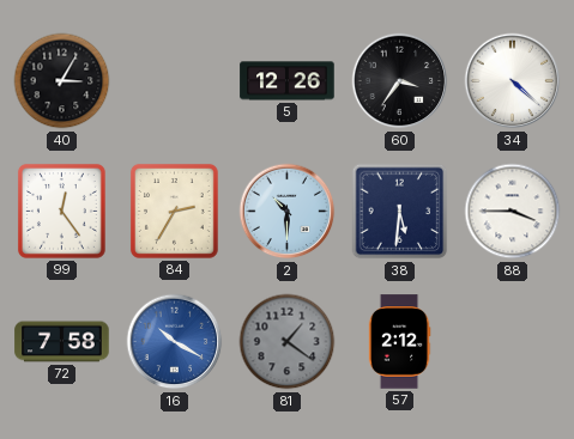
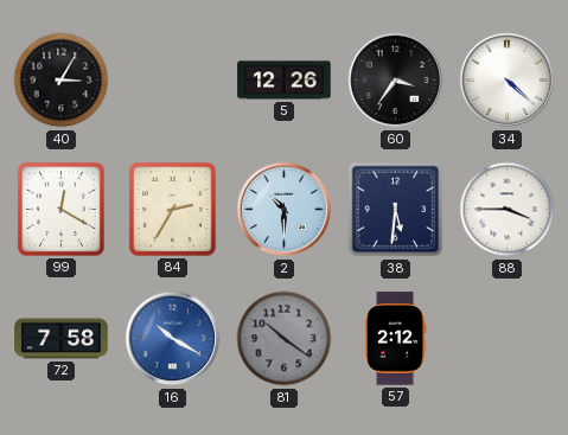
99: 12:24 -> 12:20
81: 1:21 -> 10:21
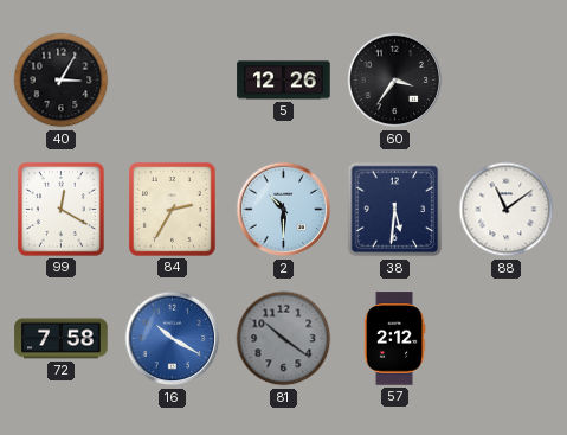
34: 4:22 -> none
88: 3:45 -> 11:09
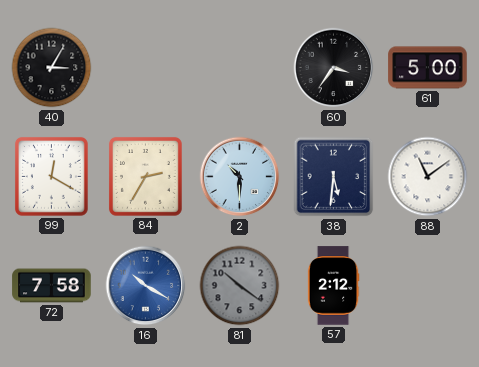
5: 12:26 -> none
61: none -> 5:00
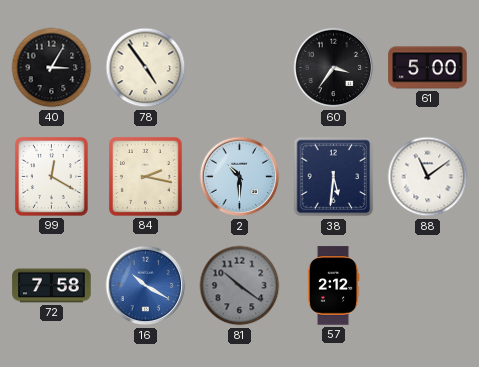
78: none -> 4:54
84: 2:35 -> 2:17
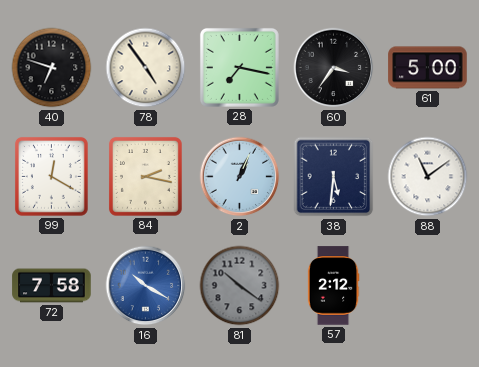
40: 3:05 -> 6:48
28: none -> 7:17
2: 10:30 -> 1:04
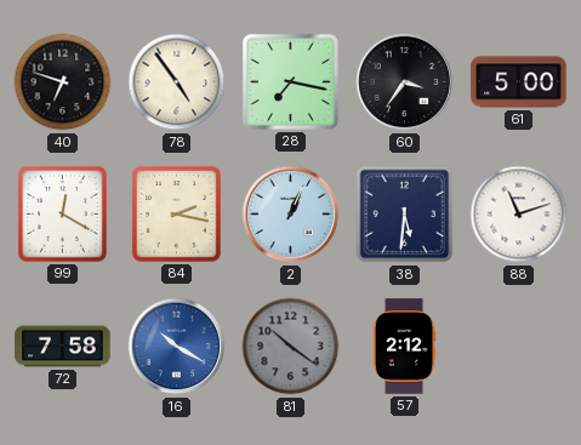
88: 11:09 -> 11:12
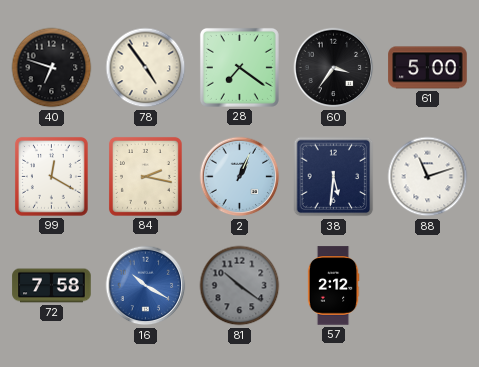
28: 7:17 -> 7:21
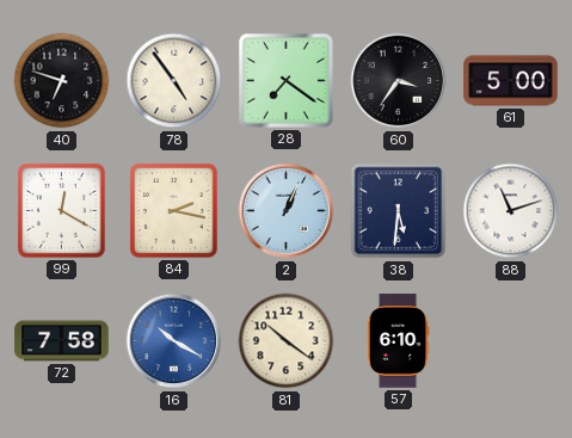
81 dial: grey -> cream
57: 2:12 -> 6:10
